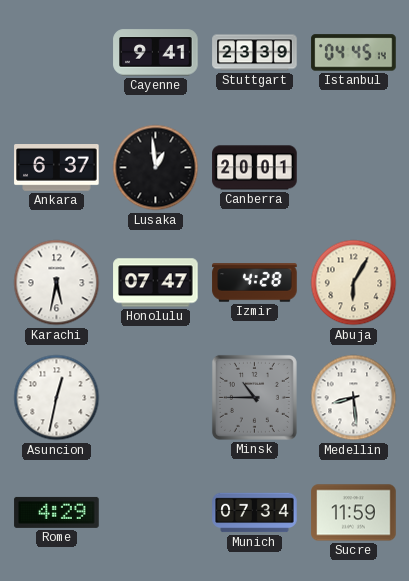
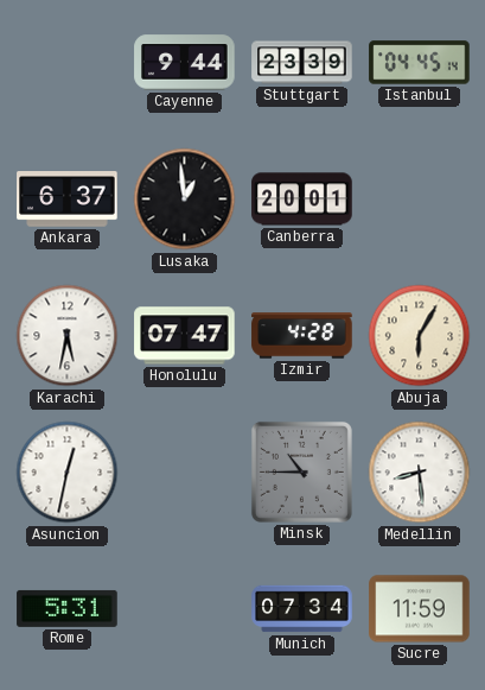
Cayenne: 9:41 -> 9:44
Rome: 4:29 -> 5:31
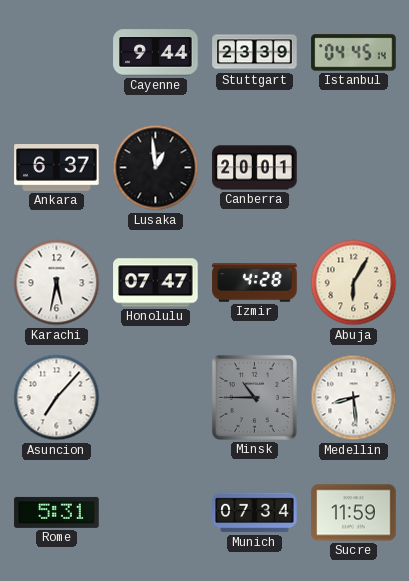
Asuncion: 12:32 -> 7:07
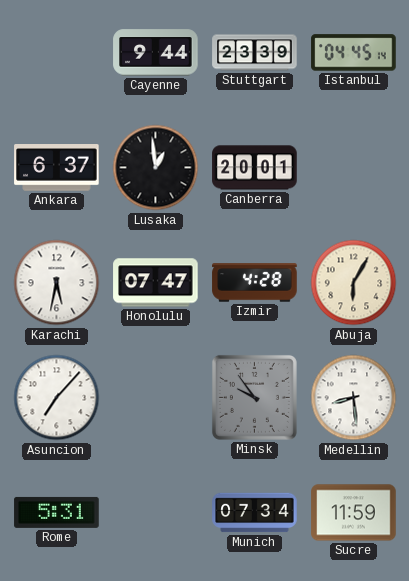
Minsk: 10:45 -> 9:54
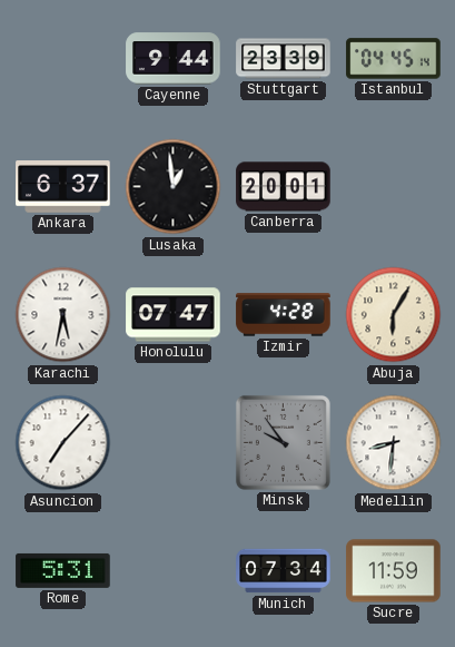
Medellin: 8:29 -> 8:31
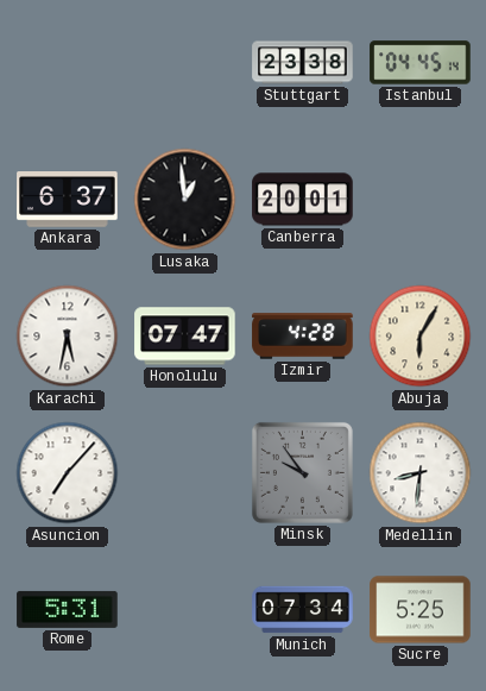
Cayenne: 9:44 -> none
Stuttgart: 23:39 -> 23:38
Sucre: 11:59 -> 5:25
